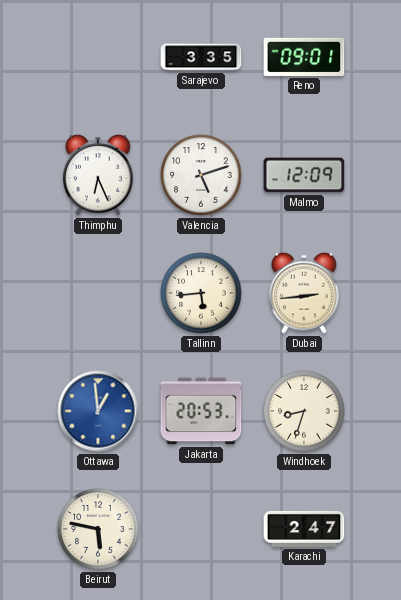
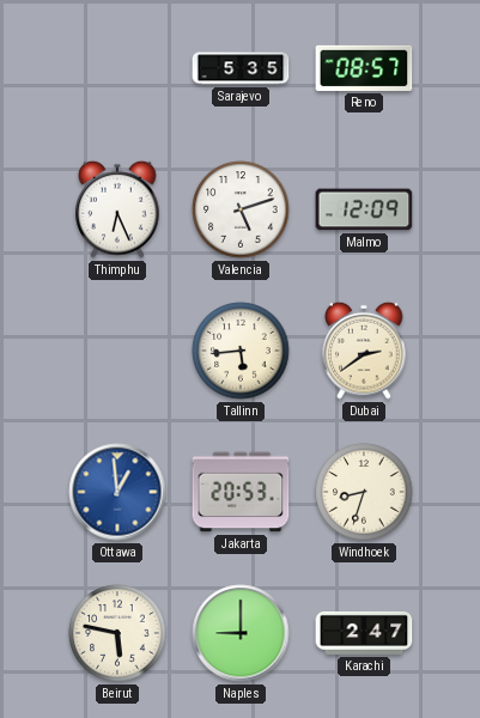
Sarajevo: 3:35 -> 5:35
Reno: 09:01 -> 08:57
Dubai: 2:44 -> 2:39
Naples: none -> 9:00
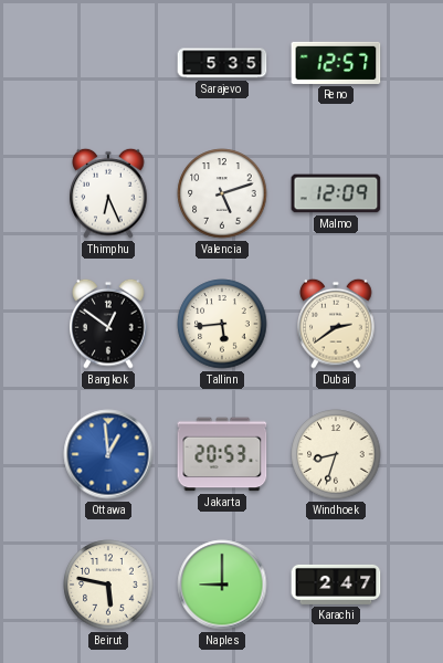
Reno: 08:57 -> 12:57
Bangkok: none -> 12:51
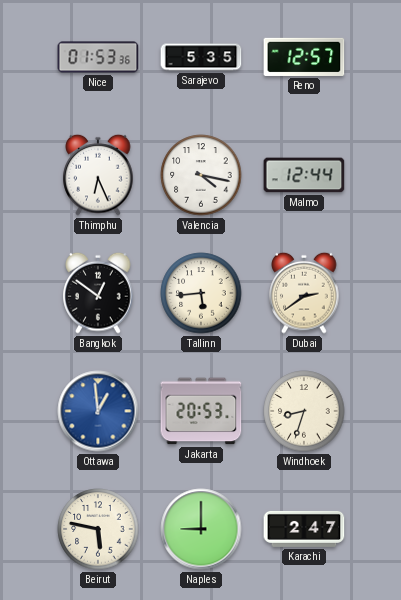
Nice: none -> 01:53
Valencia: 5:12 -> 4:17
Malmo: 12:09 -> 12:44
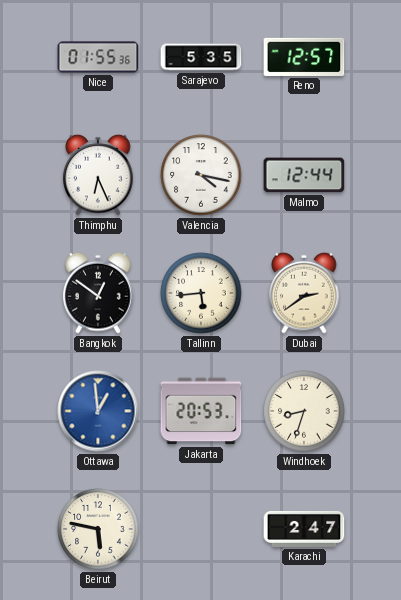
Nice: 01:53 -> 01:55
Naples: 9:00 -> none
